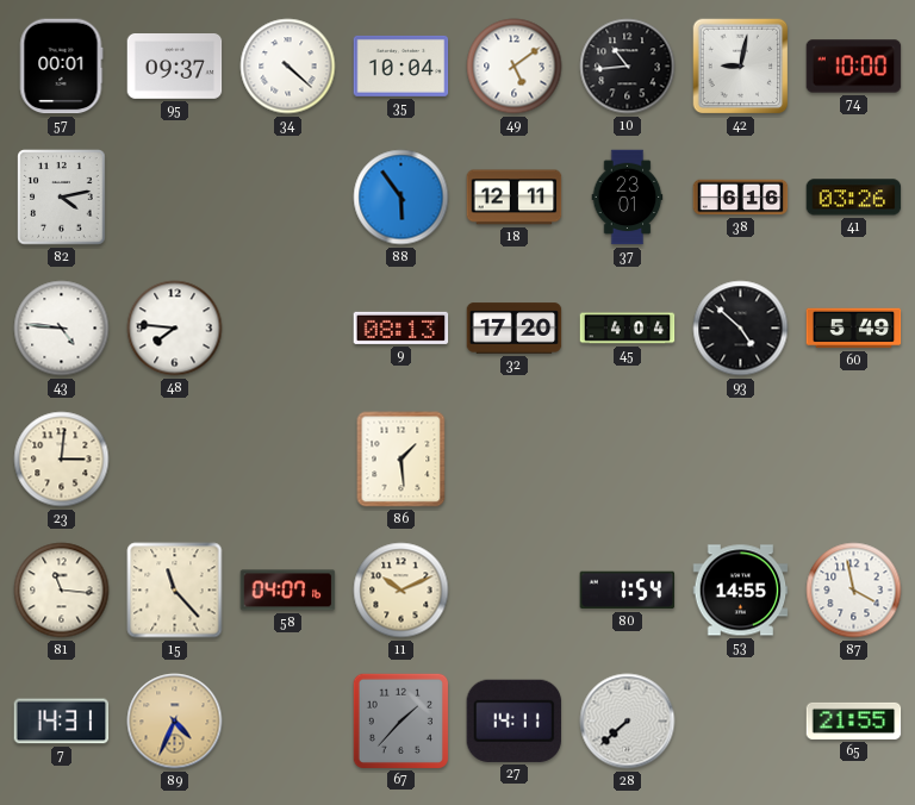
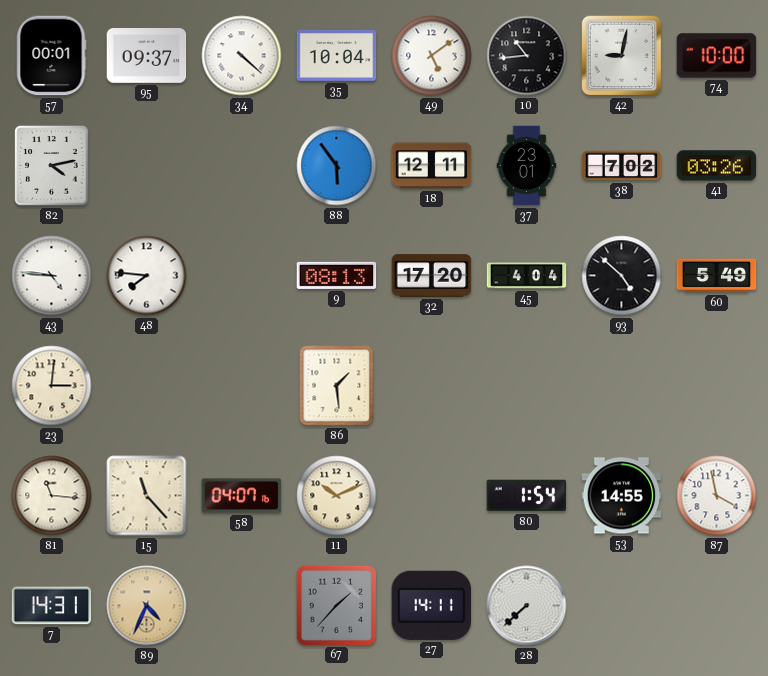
38: 6:16 -> 7:02
65: 21:55 -> none
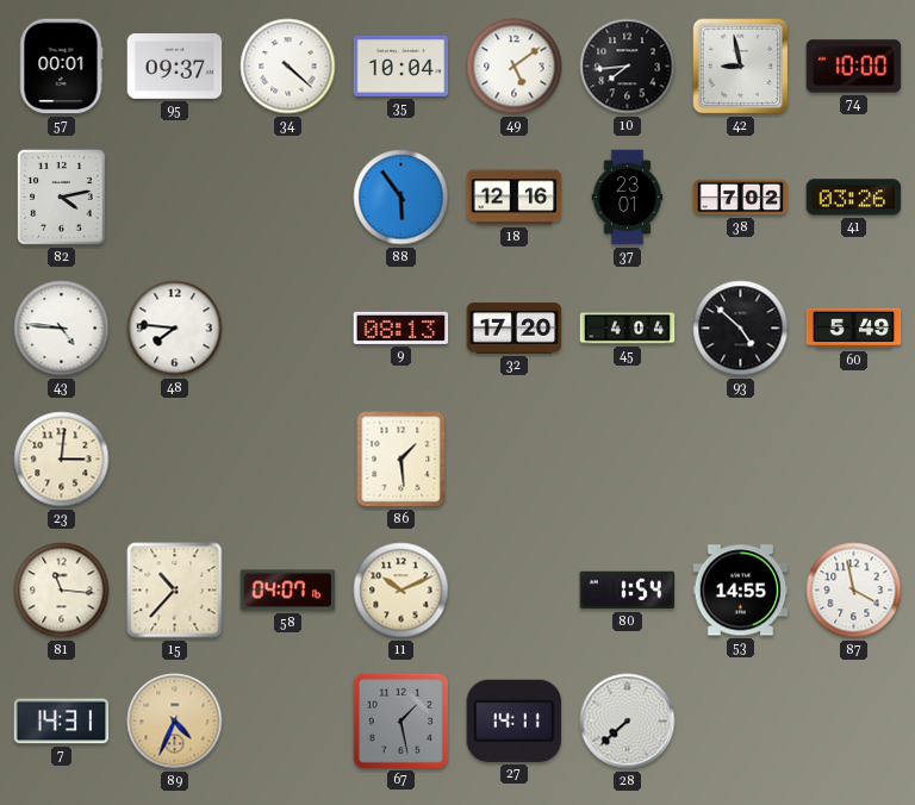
10: 10:44 -> 7:44
42: 9:02 -> 8:58
18: 12:11 -> 12:16
15: 11:23 -> 10:37
67: 1:37 -> 1:28
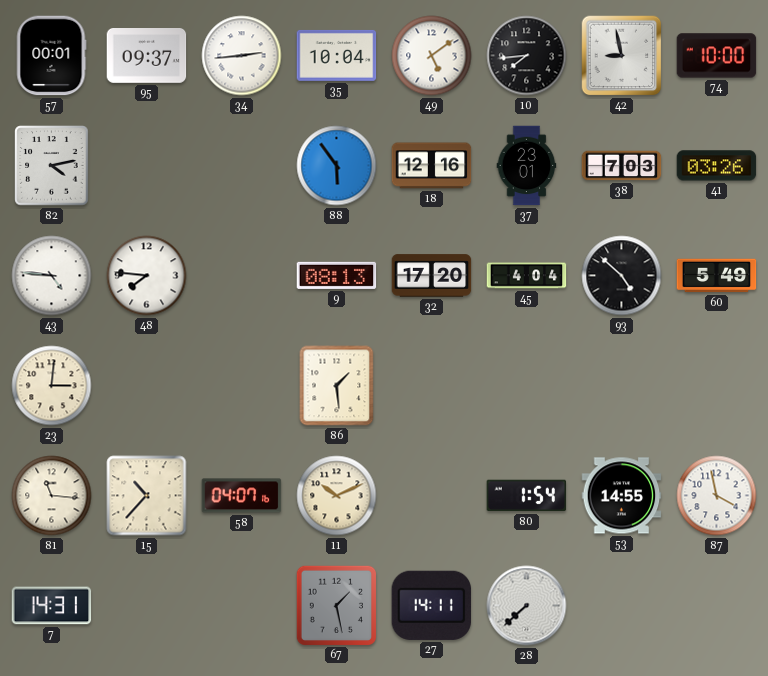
34: 4:22 -> 2:44
38: 7:02 -> 7:03
89: 4:34 -> none
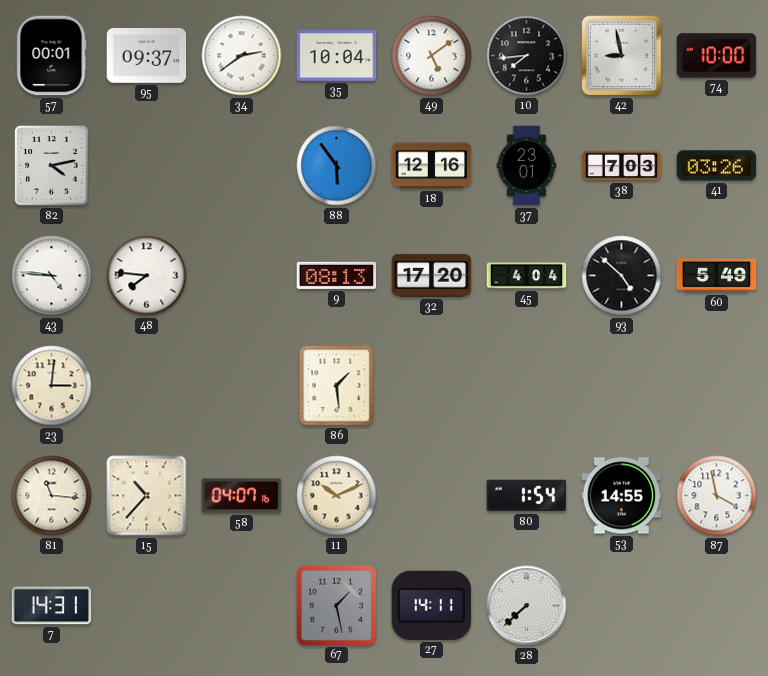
34: 2:44 -> 2:39
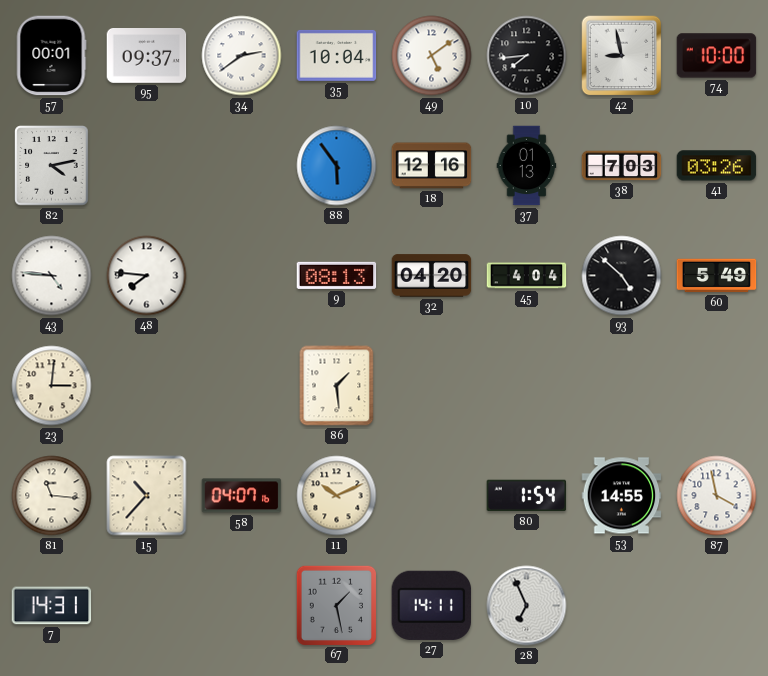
37: 23:01 -> 01:13
32: 17:20 -> 04:20
28: 7:38 -> 6:56
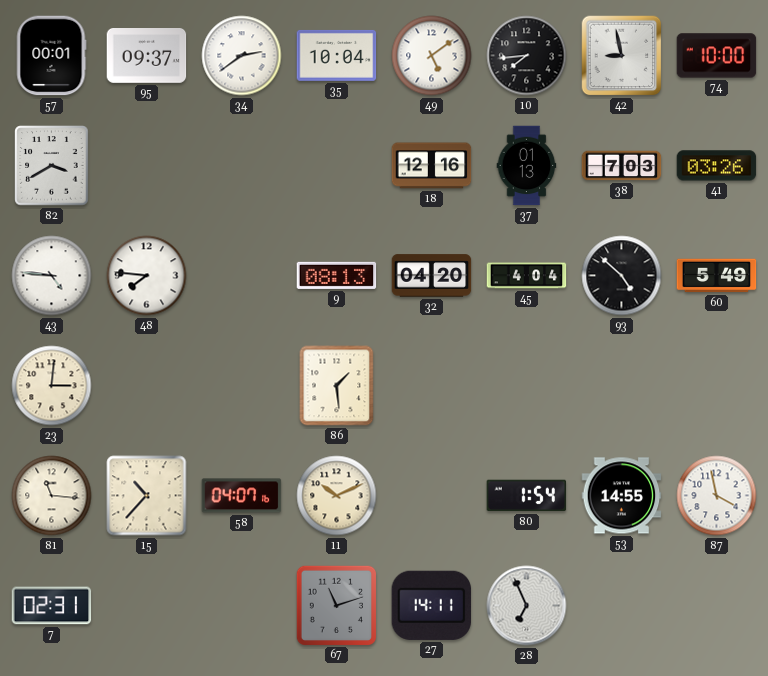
82: 4:13 -> 3:40
88: 5:54 -> none
7: 14:31 -> 02:31
67: 1:28 -> 11:12
